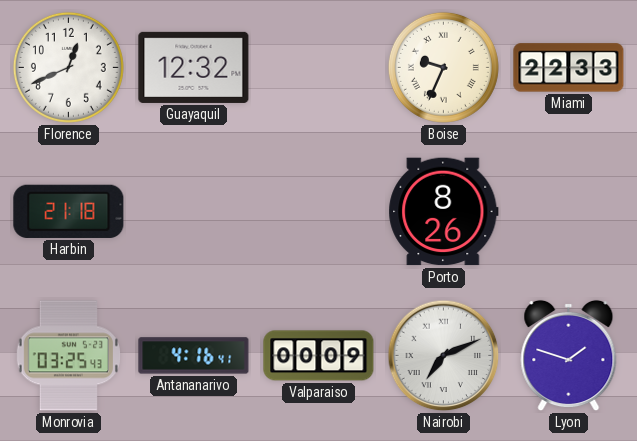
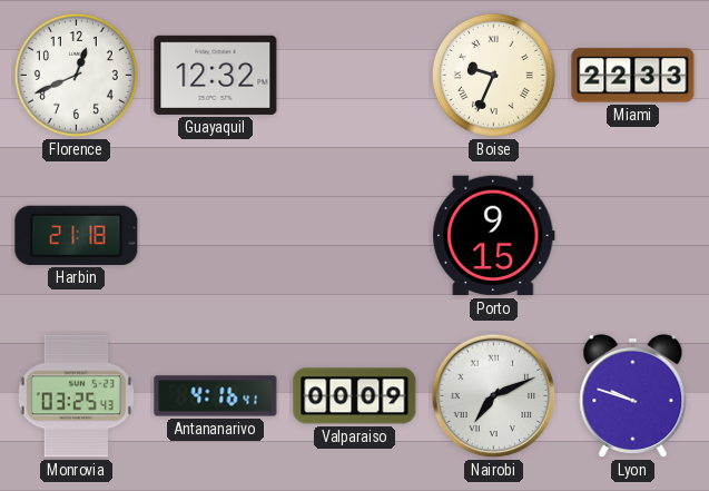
Porto: 8:26 -> 9:15
Lyon: 1:48 -> 9:48
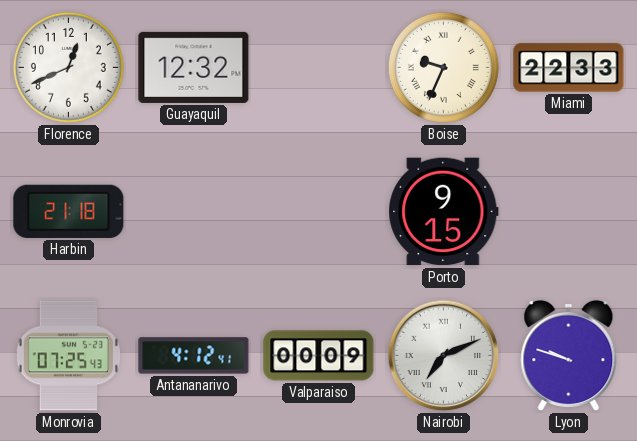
Monrovia: 03:25 -> 07:25
Antananarivo: 4:16 -> 4:12
